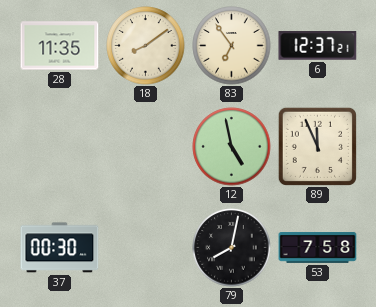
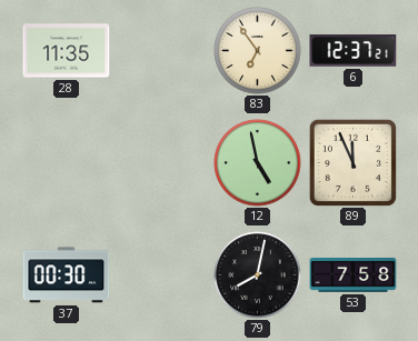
18: 8:09 -> none
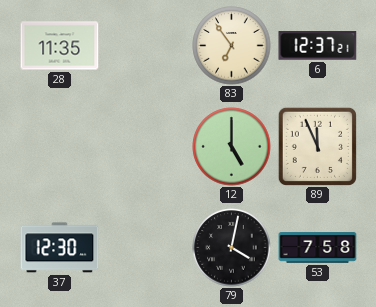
12: 4:58 -> 5:00
37: 00:30 -> 12:30
79: 8:02 -> 4:02
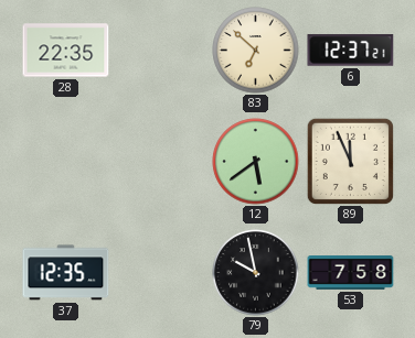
28: 11:35 -> 22:35
83: 6:54 -> 6:52
12: 5:00 -> 5:39
37: 12:30 -> 12:35
79: 4:02 -> 9:58
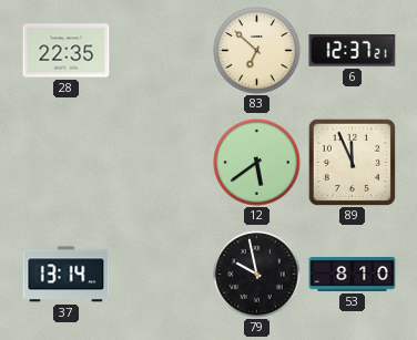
37: 12:35 -> 13:14
53: 7:58 -> 8:10
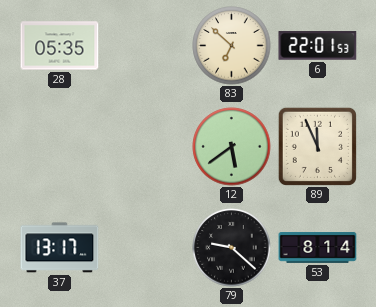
28: 22:35 -> 05:35
6: 12:37 -> 22:01
37: 13:14 -> 13:17
79: 9:58 -> 9:22
53: 8:10 -> 8:14
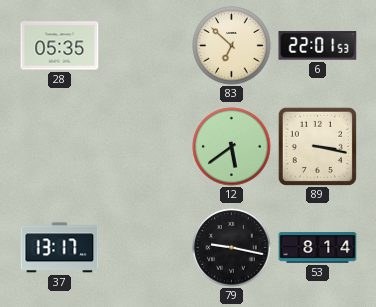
89: 11:56 -> 3:17
79: 9:22 -> 9:17
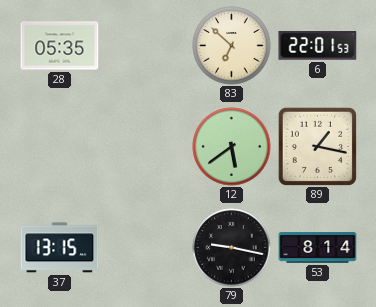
89: 3:17 -> 1:17
37: 13:17 -> 13:15
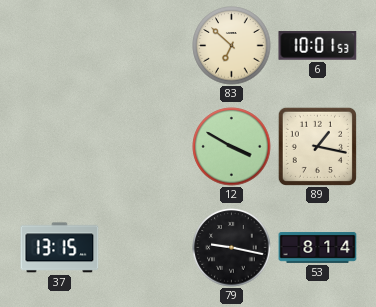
28: 05:35 -> none
6: 22:01 -> 10:01
12: 5:39 -> 3:50
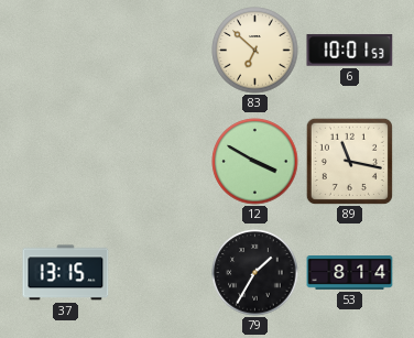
89: 1:17 -> 11:17
79: 9:17 -> 1:35
